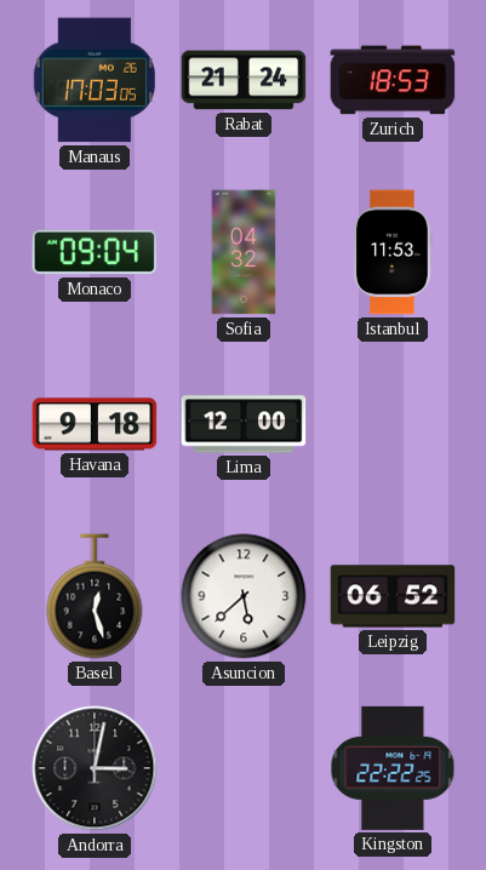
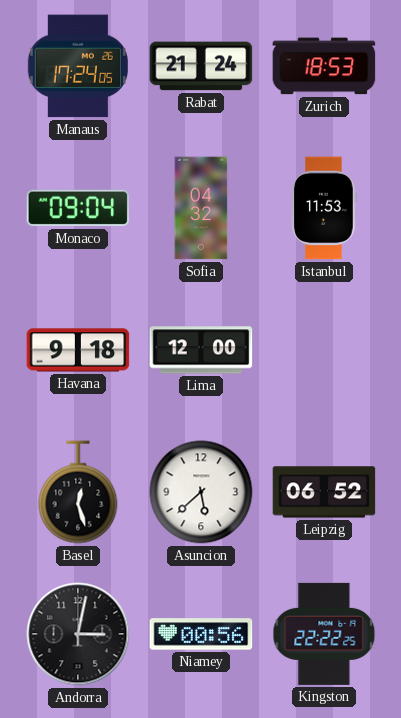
Manaus: 17:03 -> 17:24
Niamey: none -> 00:56
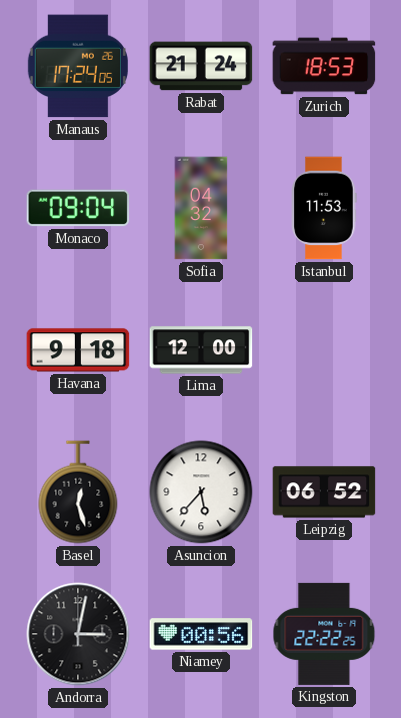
Asuncion: 5:38 -> 5:37
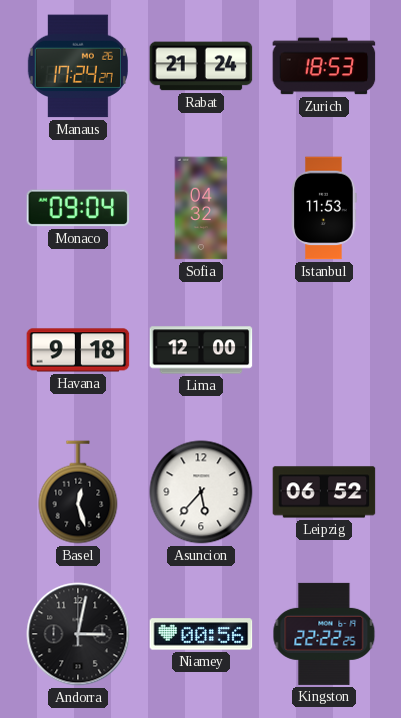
Manaus: 17:24:05 -> 17:24:27
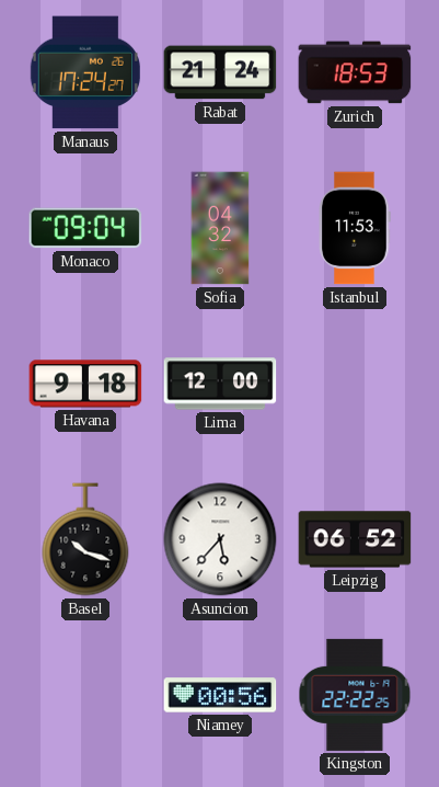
Basel: 12:27 -> 10:18
Andorra: 3:02 -> none
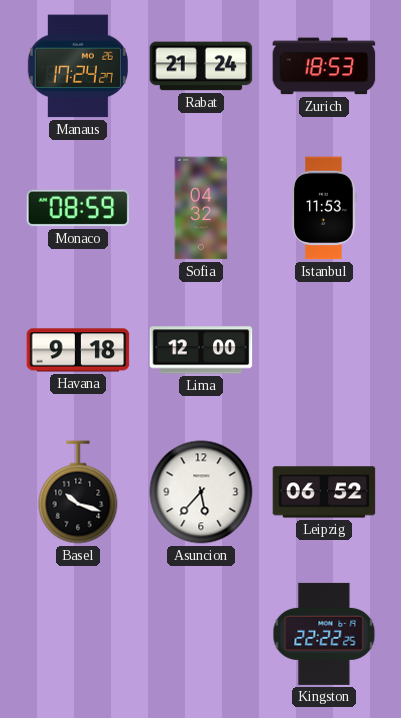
Monaco: 09:04 -> 08:59
Niamey: 00:56 -> none
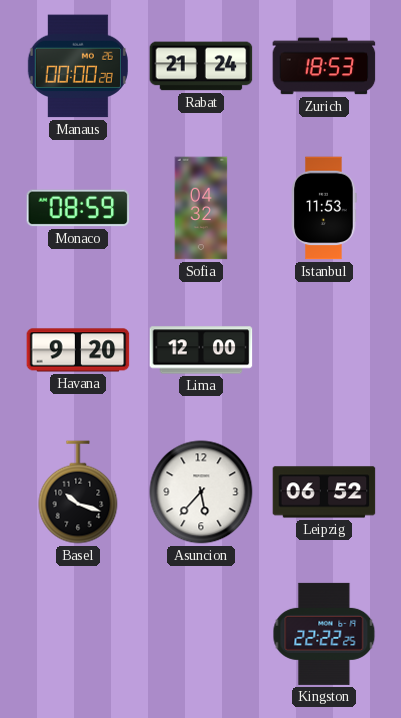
Manaus: 17:24 -> 00:00
Havana: 9:18 -> 9:20
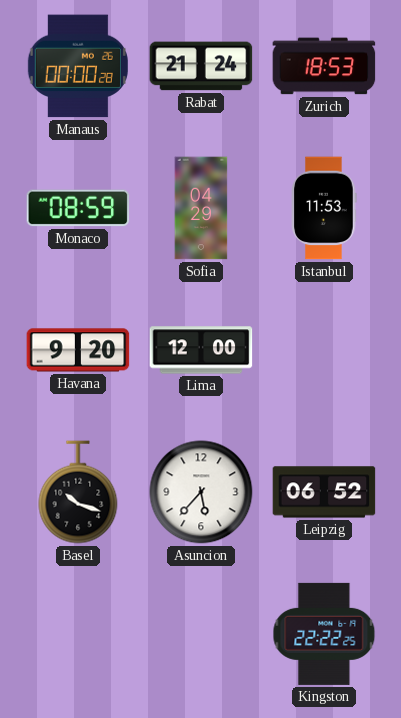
Sofia: 04:32 -> 04:29
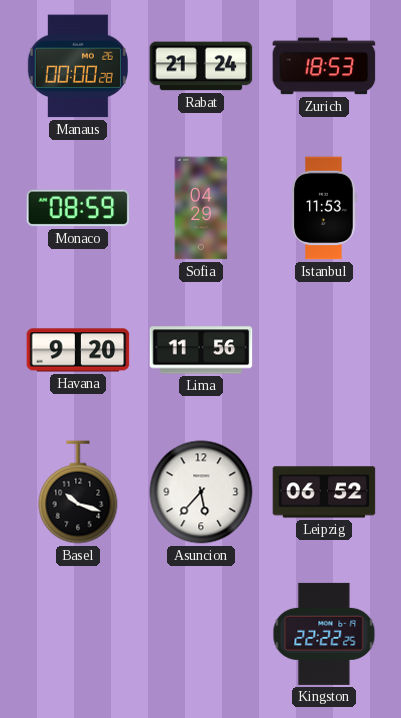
Lima: 12:00 -> 11:56
